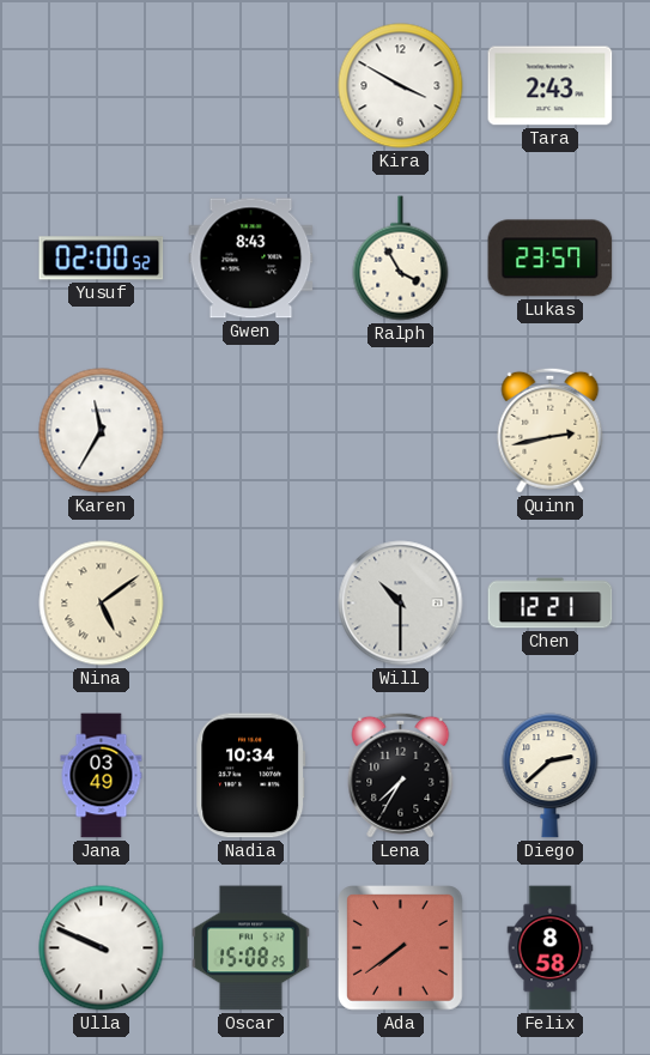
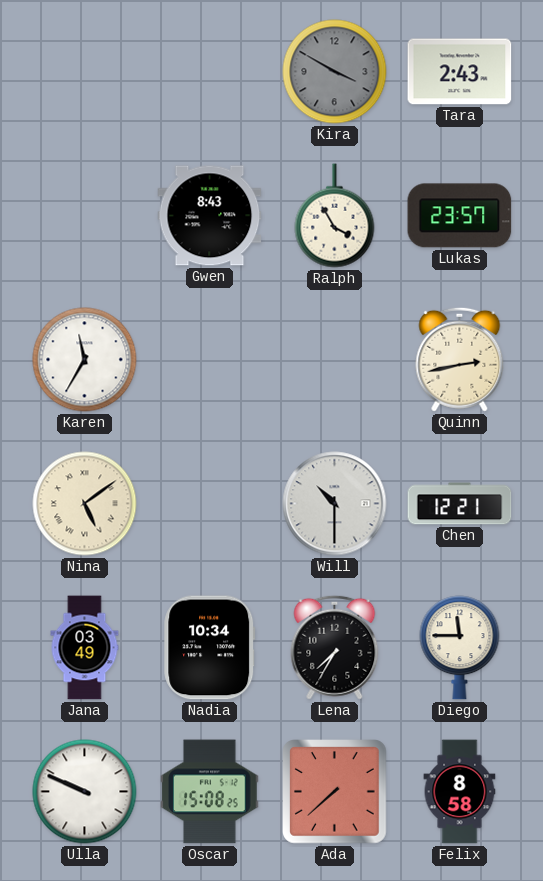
Kira dial: white -> grey
Yusuf: 02:00 -> none
Diego: 2:38 -> 11:45
Ada: 7:39 -> 7:38
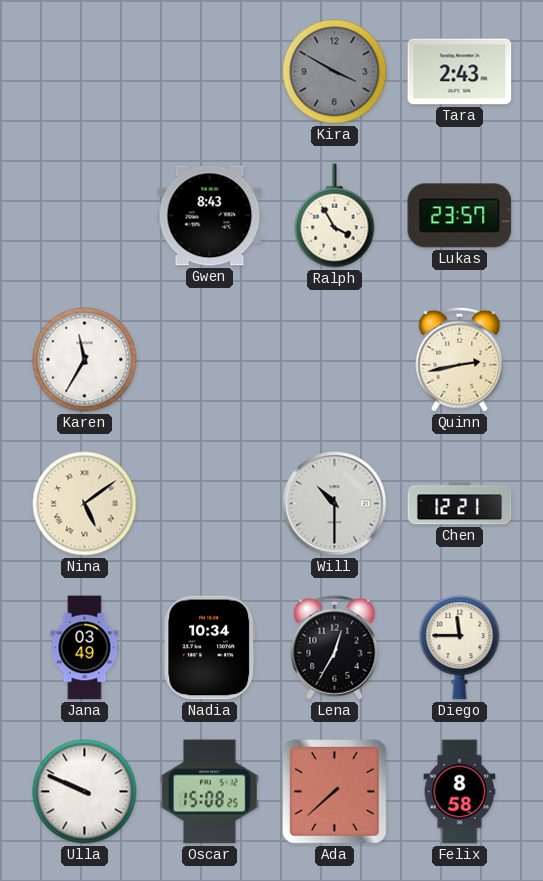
Lena: 7:35 -> 12:35
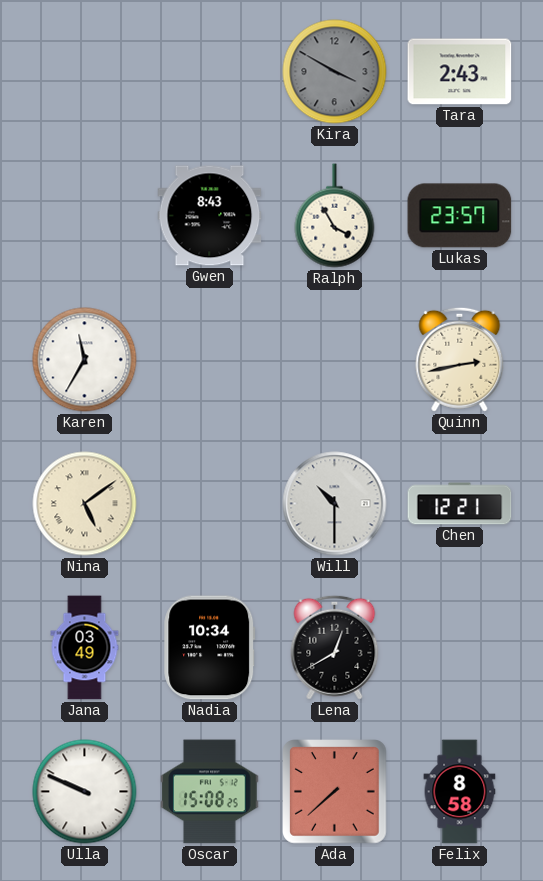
Lena: 12:35 -> 12:40
Diego: 11:45 -> none
